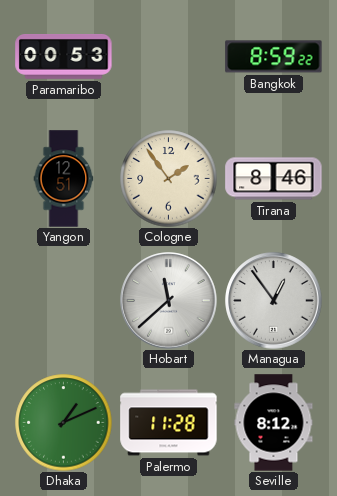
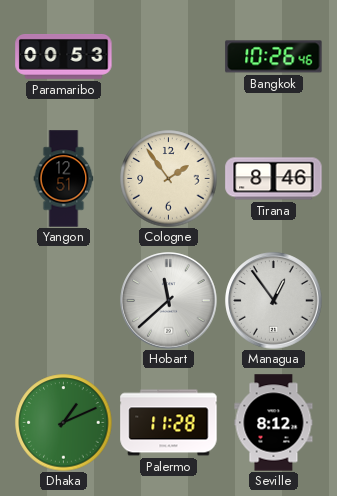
Bangkok: 8:59 -> 10:26
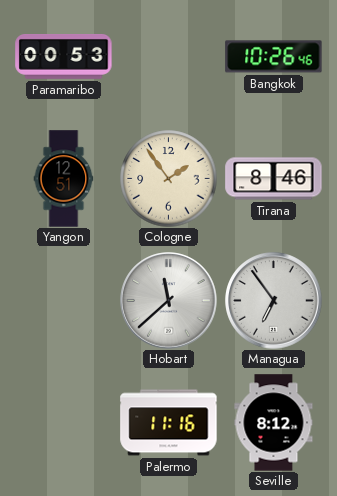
Managua: 12:54 -> 6:54
Dhaka: 1:11 -> none
Palermo: 11:28 -> 11:16
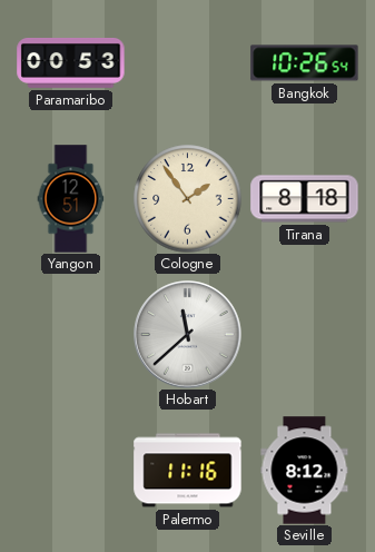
Bangkok: 10:26:46 -> 10:26:54
Tirana: 8:46 -> 8:18
Managua: 6:54 -> none
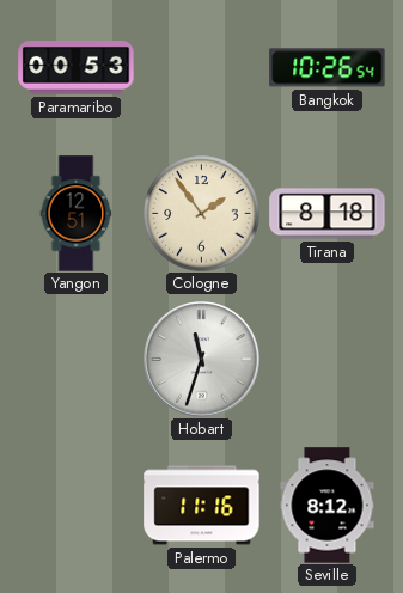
Hobart: 11:38 -> 11:33
